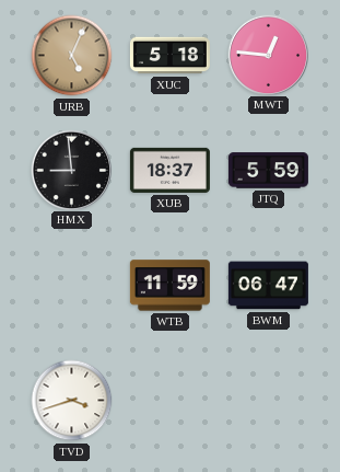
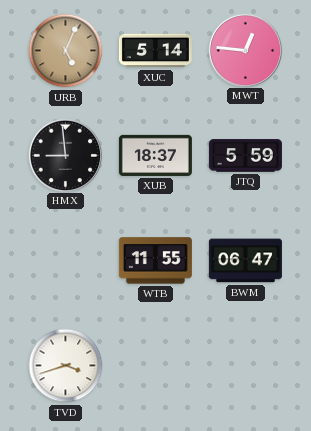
XUC: 5:18 -> 5:14
WTB: 11:59 -> 11:55
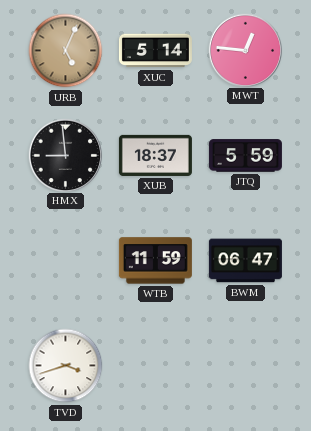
WTB: 11:55 -> 11:59
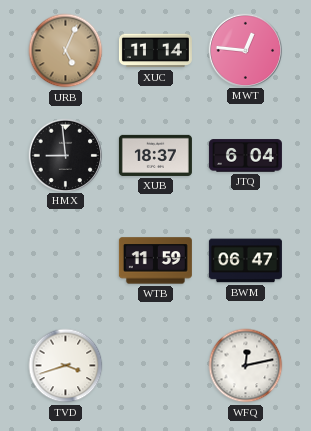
XUC: 5:14 -> 11:14
JTQ: 5:59 -> 6:04
WFQ: none -> 12:13
